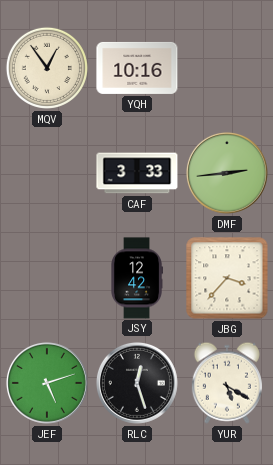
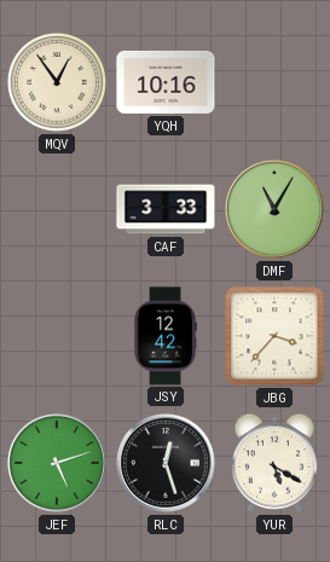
DMF: 2:44 -> 11:05
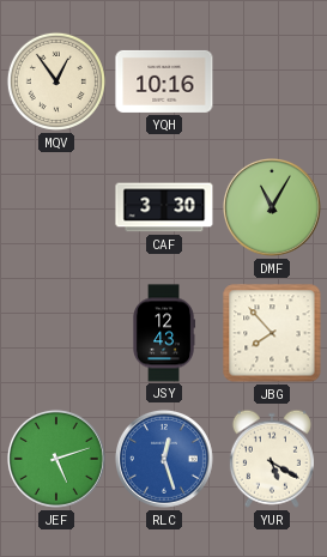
CAF: 3:33 -> 3:30
JSY: 12:42 -> 12:43
JBG: 3:37 -> 7:53
RLC dial: black -> blue
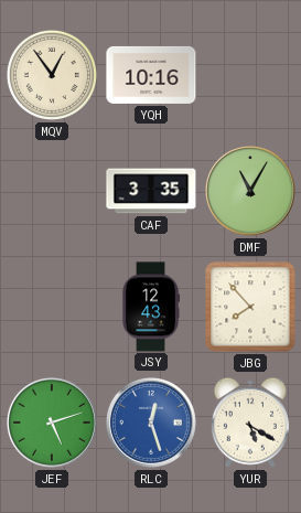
CAF: 3:30 -> 3:35
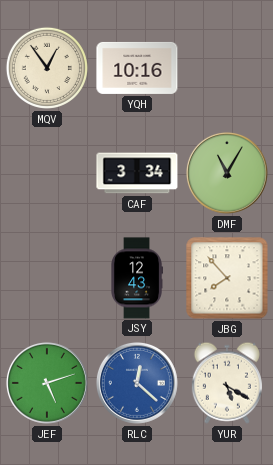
CAF: 3:35 -> 3:34
RLC: 12:27 -> 12:22
